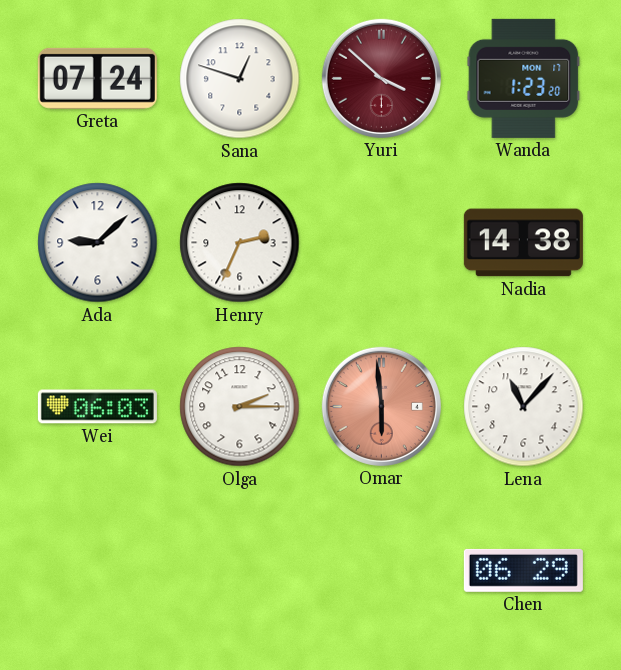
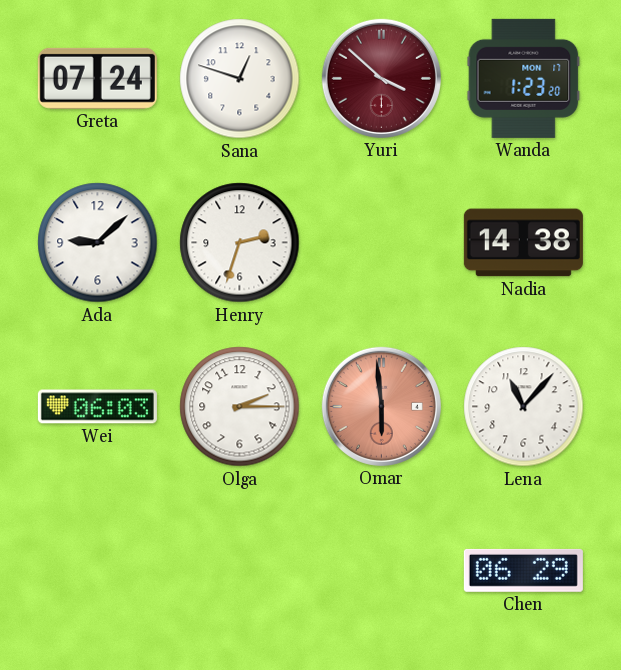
Henry: 2:34 -> 2:33
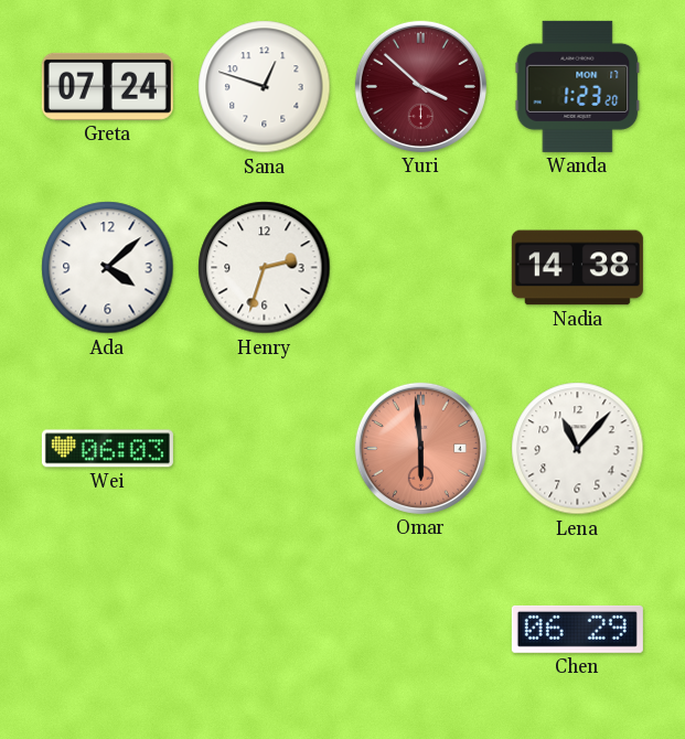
Ada: 9:08 -> 4:08
Olga: 2:15 -> none
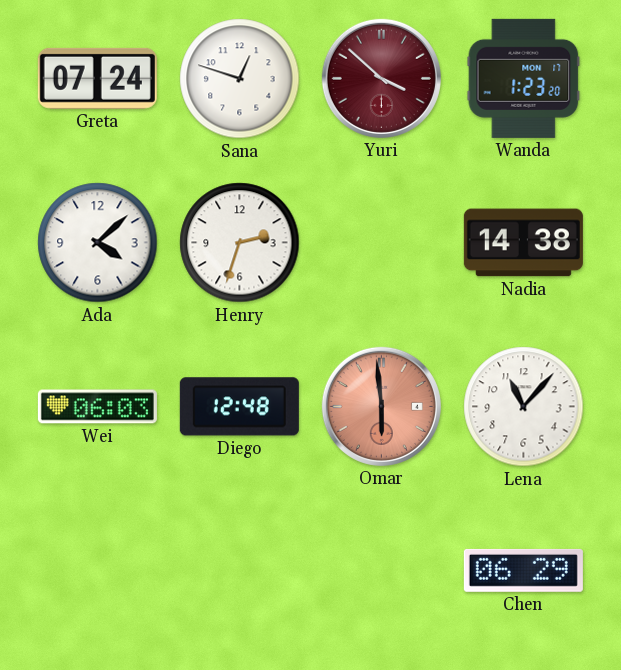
Diego: none -> 12:48
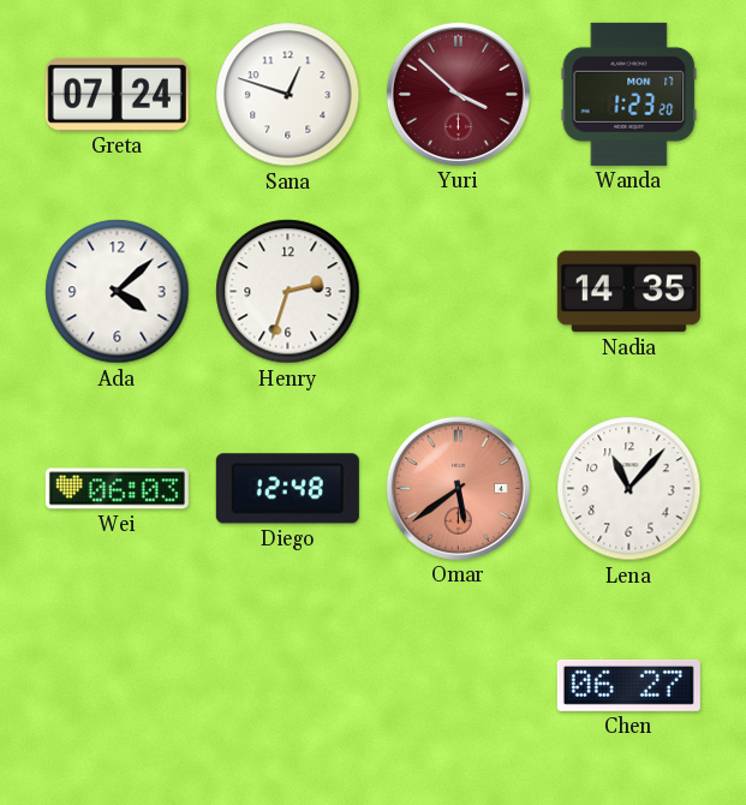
Nadia: 14:38 -> 14:35
Omar: 5:59 -> 5:39
Chen: 06:29 -> 06:27
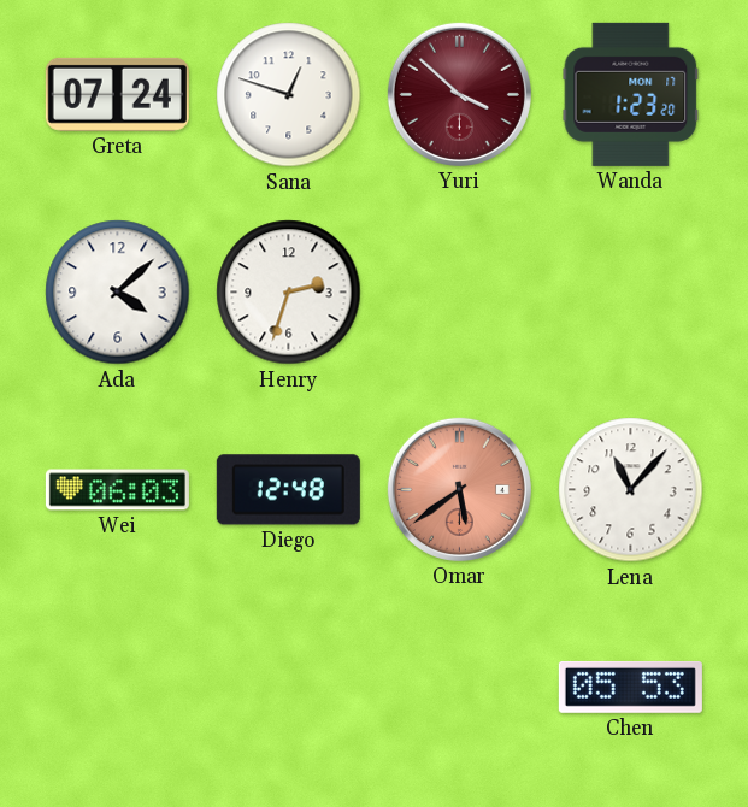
Nadia: 14:35 -> none
Chen: 06:27 -> 05:53
